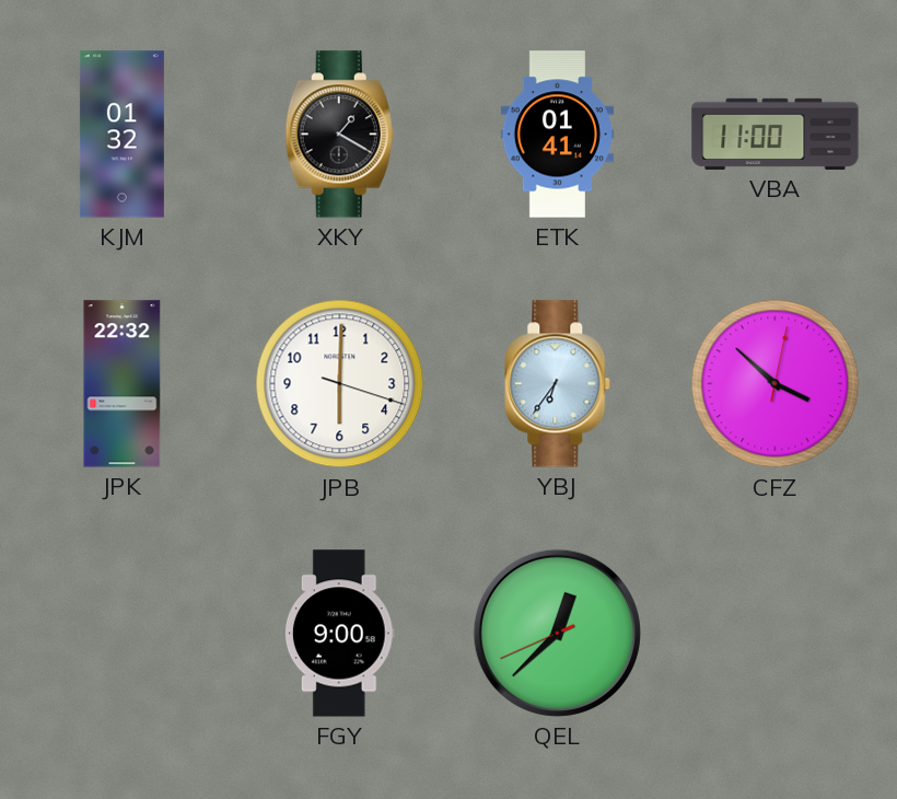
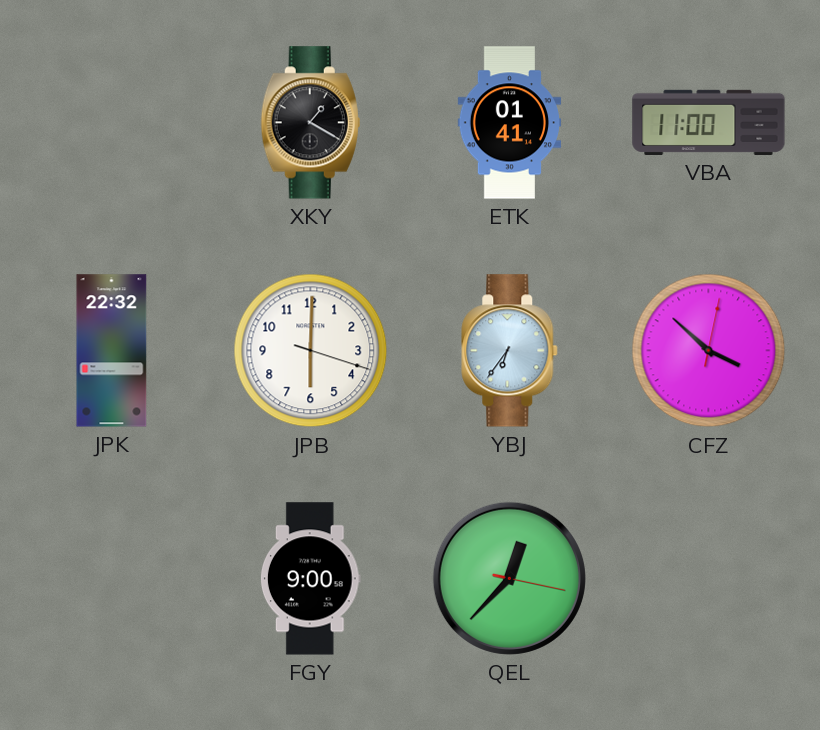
KJM: 01:32 -> none
QEL: 12:37:41 -> 12:37:17
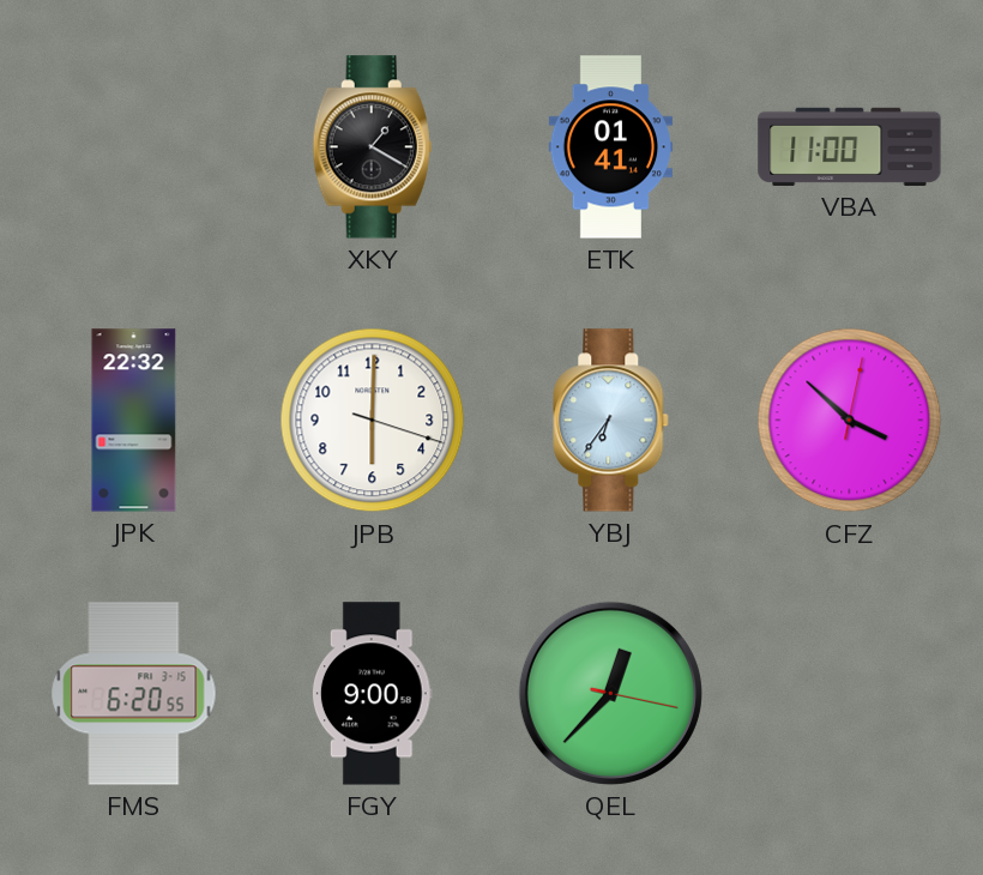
FMS: none -> 6:20
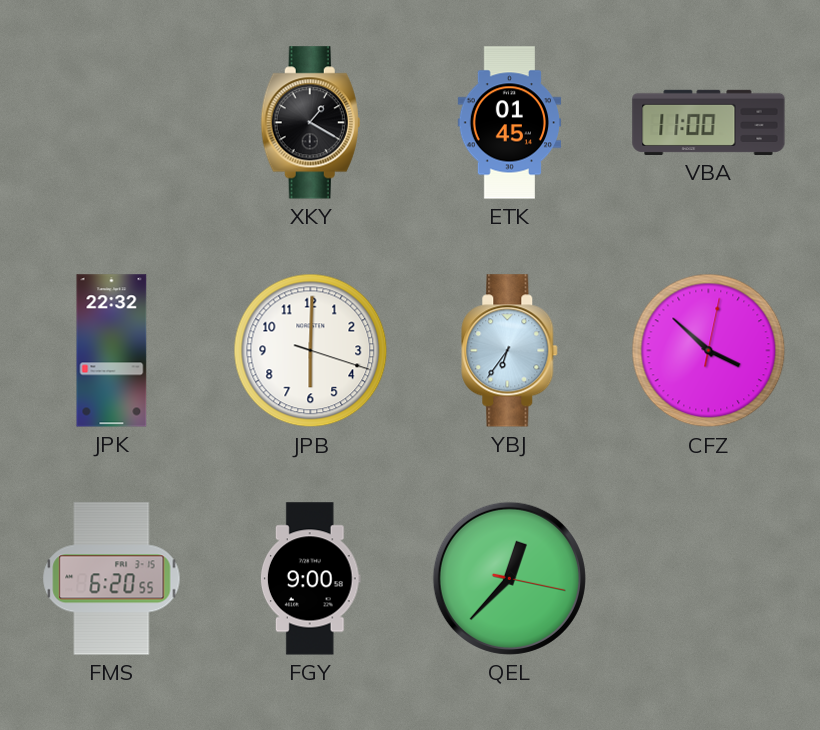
ETK: 01:41 -> 01:45
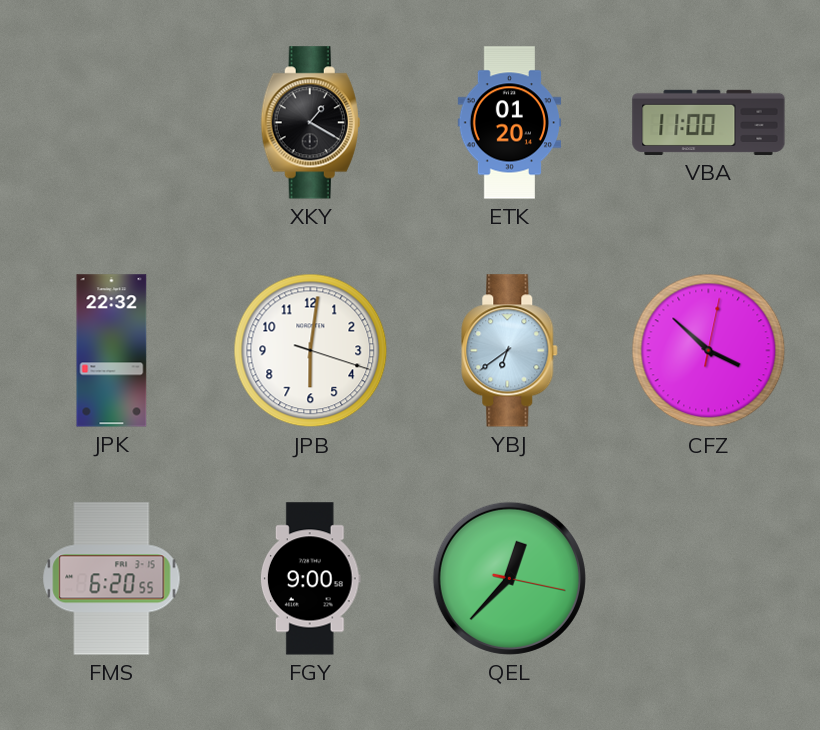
ETK: 01:45 -> 01:20
JPB: 6:00 -> 6:01
YBJ: 6:36 -> 6:39
